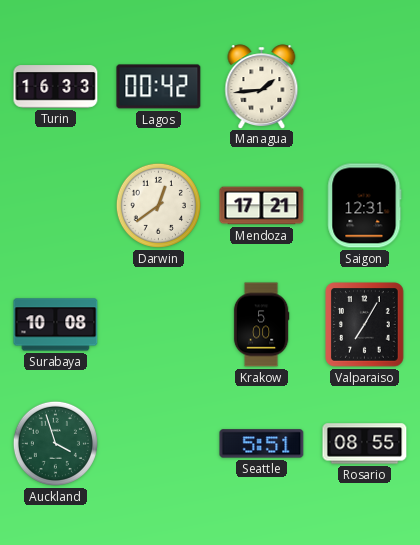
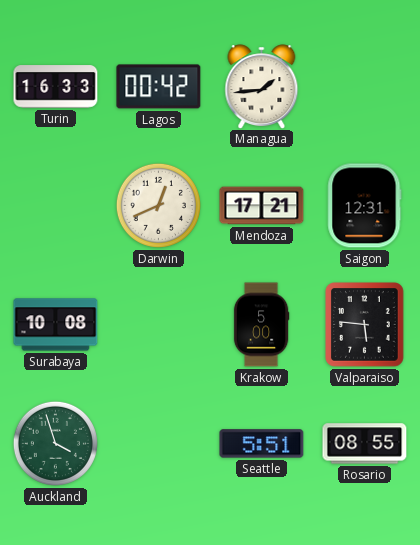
Darwin: 12:39 -> 12:41
Valparaiso: 7:05 -> 5:46
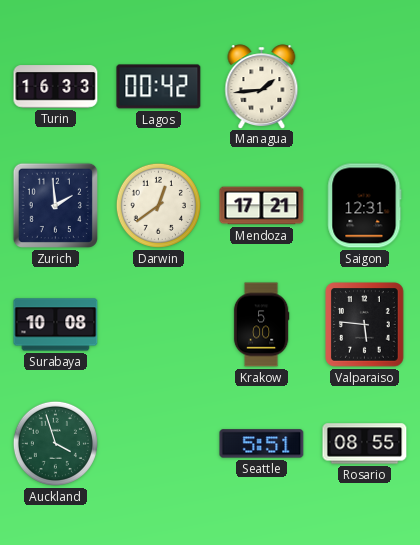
Zurich: none -> 1:59
Darwin: 12:41 -> 12:39
